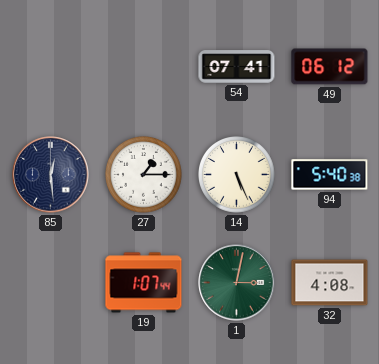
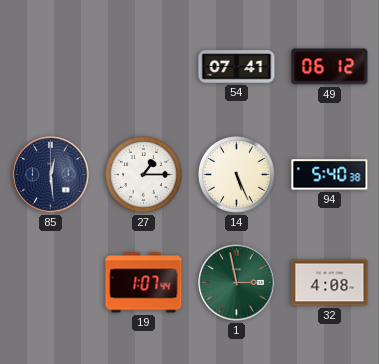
1: 3:02 -> 2:58
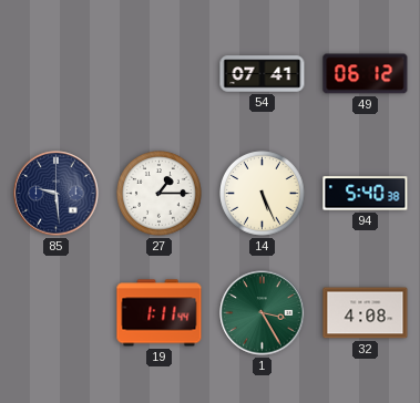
85: 12:29 -> 9:29
19: 1:07 -> 1:11
1: 2:58 -> 3:25
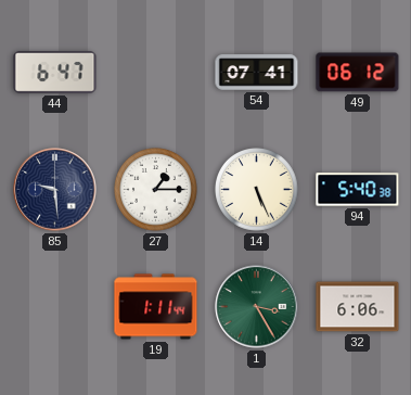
44: none -> 6:47
32: 4:08 -> 6:06
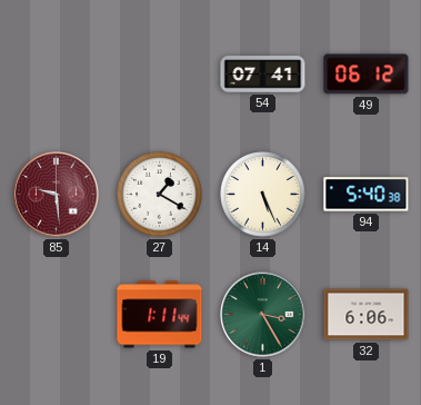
44: 6:47 -> none
85 dial: navy -> burgundy
27: 1:15 -> 1:20
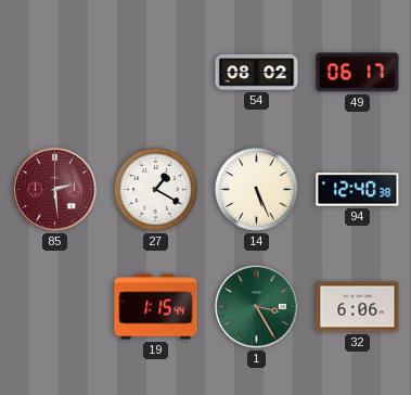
54: 07:41 -> 08:02
49: 06:12 -> 06:17
85: 9:29 -> 2:29
94: 5:40 -> 12:40
19: 1:11 -> 1:15
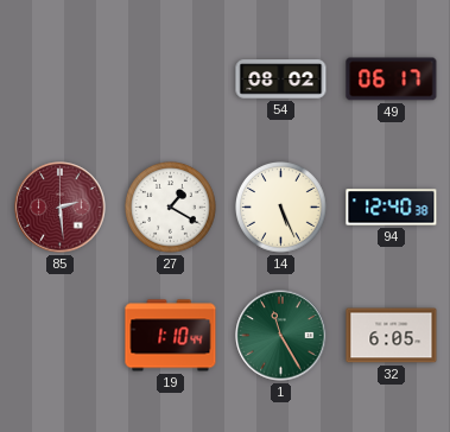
19: 1:15 -> 1:10
1: 3:25 -> 11:25
32: 6:06 -> 6:05
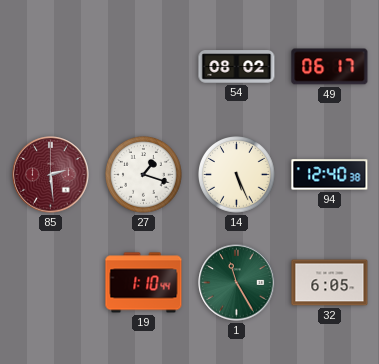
27: 1:20 -> 1:18
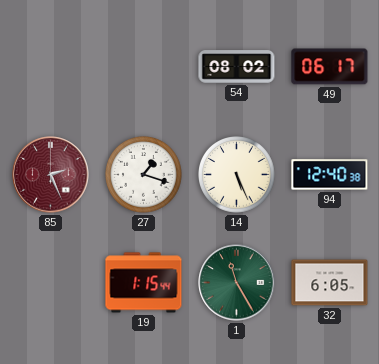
85: 2:29 -> 2:26
19: 1:10 -> 1:15
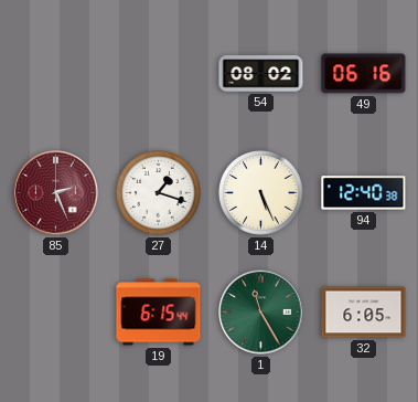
49: 06:17 -> 06:16
19: 1:15 -> 6:15
